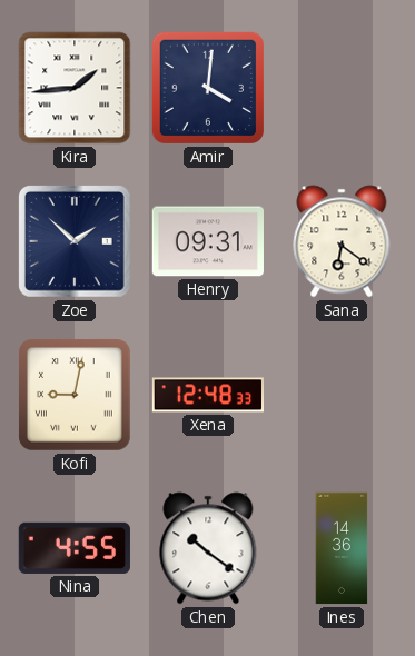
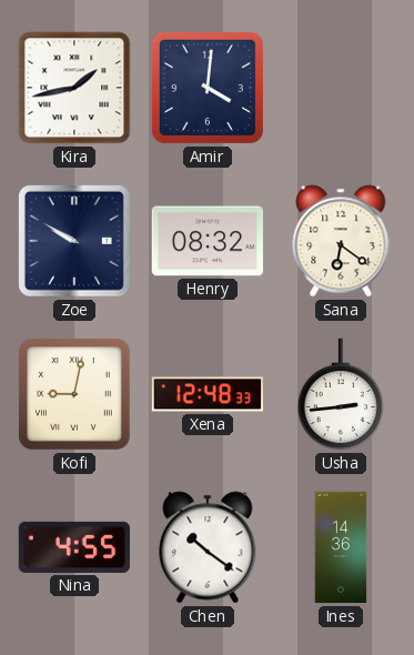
Kira: 1:44 -> 1:43
Zoe: 1:52 -> 9:50
Henry: 09:31 -> 08:32
Usha: none -> 2:44
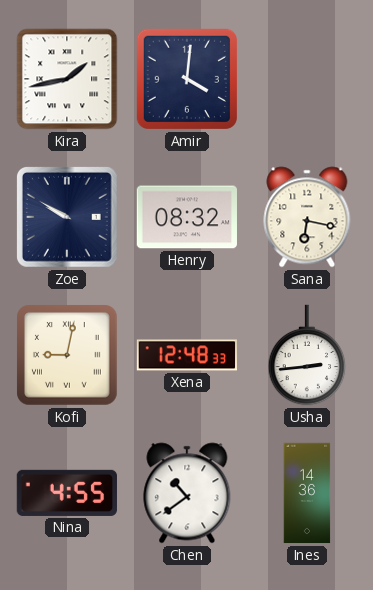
Sana: 6:21 -> 6:17
Chen: 10:21 -> 10:39
